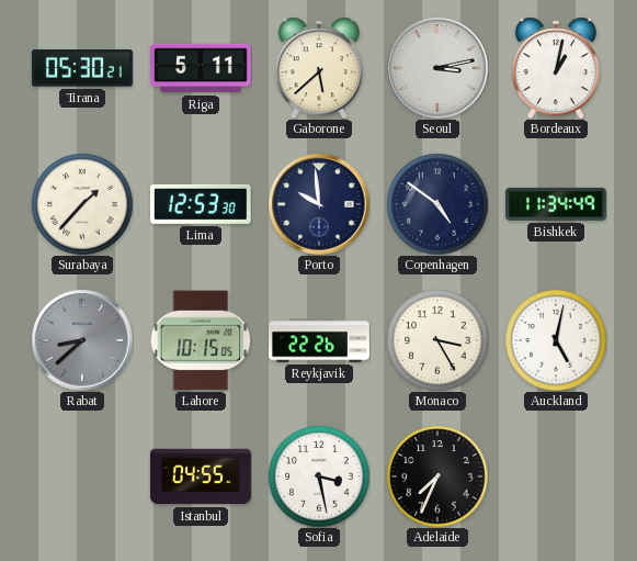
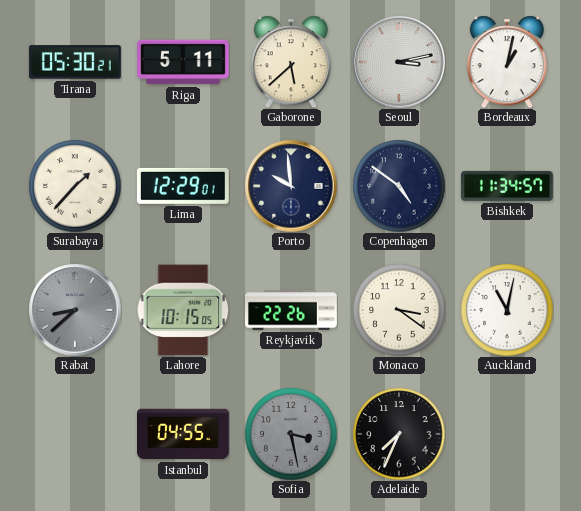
Lima: 12:53 -> 12:29
Bishkek: 11:34:49 -> 11:34:57
Monaco: 3:25 -> 3:21
Auckland: 5:02 -> 11:02
Sofia dial: white -> grey
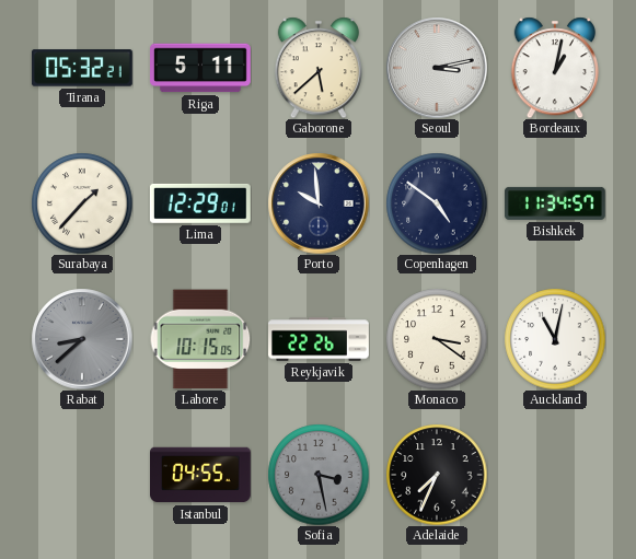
Tirana: 05:30 -> 05:32
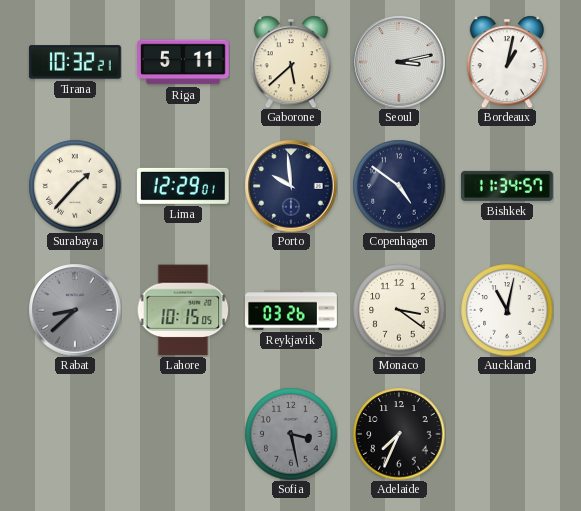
Tirana: 05:32 -> 10:32
Reykjavik: 22:26 -> 03:26
Istanbul: 04:55 -> none
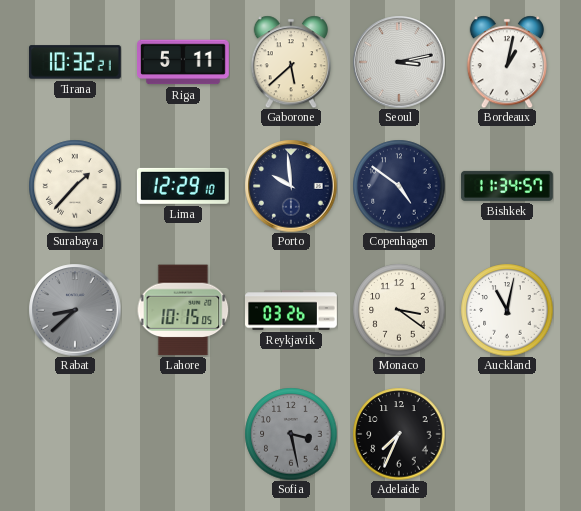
Lima: 12:29:01 -> 12:29:10
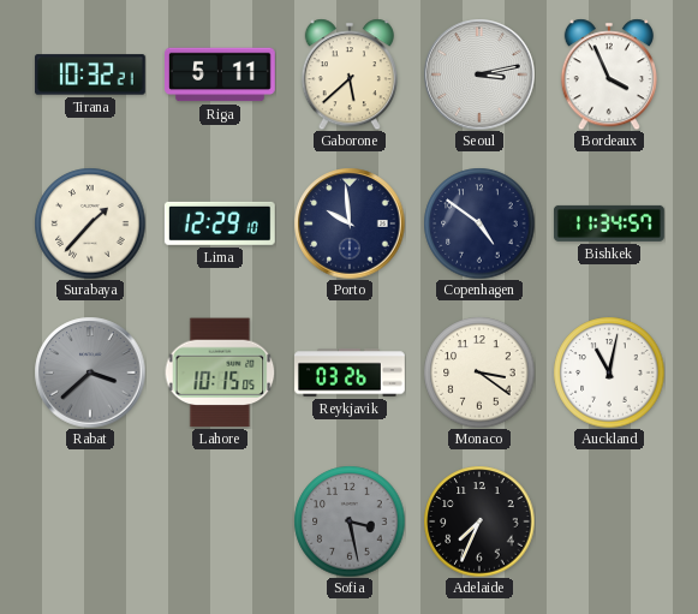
Bordeaux: 1:02 -> 3:56
Rabat: 8:38 -> 3:38
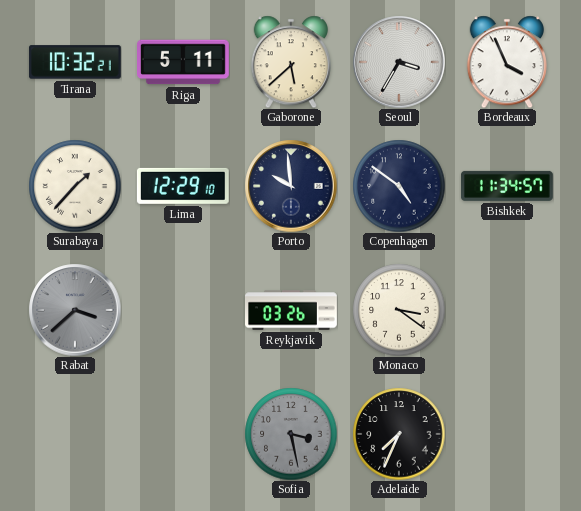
Seoul: 3:13 -> 3:35
Lahore: 10:15 -> none
Auckland: 11:02 -> none
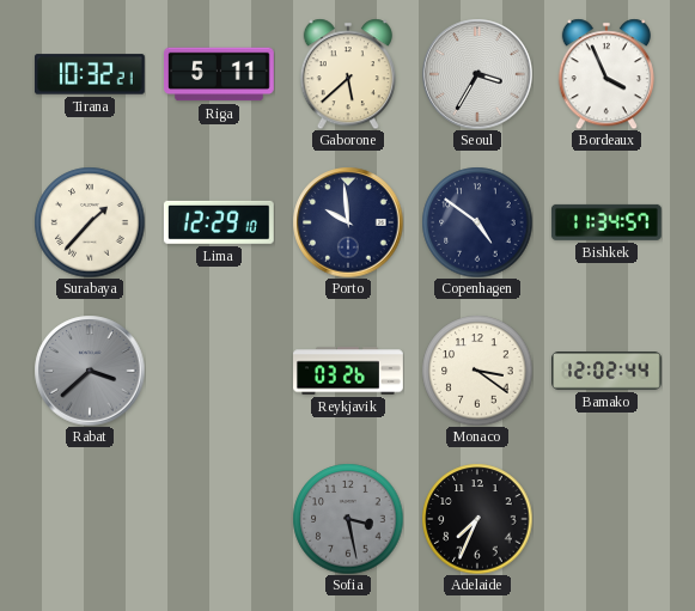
Bamako: none -> 12:02
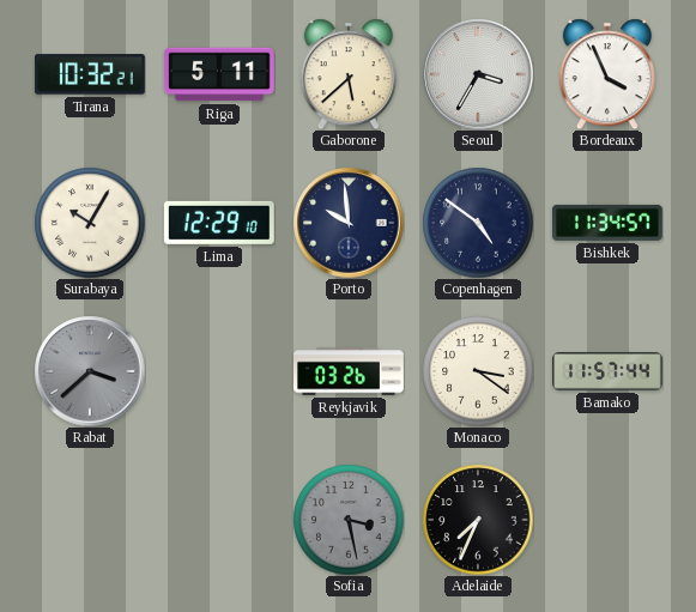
Surabaya: 1:37 -> 10:05
Bamako: 12:02 -> 11:57
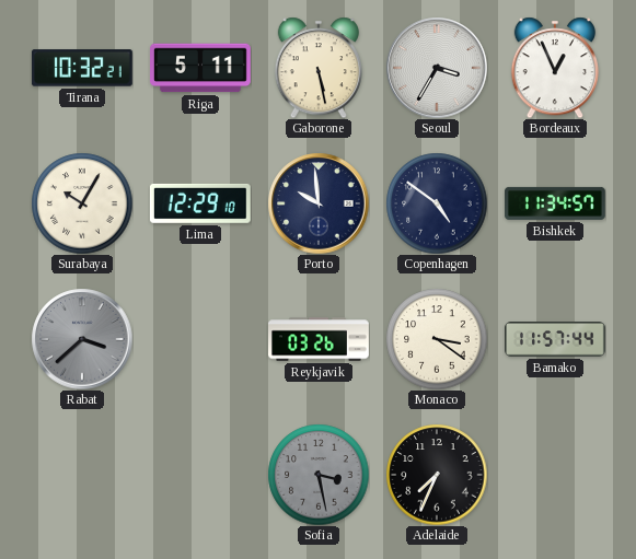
Gaborone: 5:38 -> 5:28
Bordeaux: 3:56 -> 12:56
